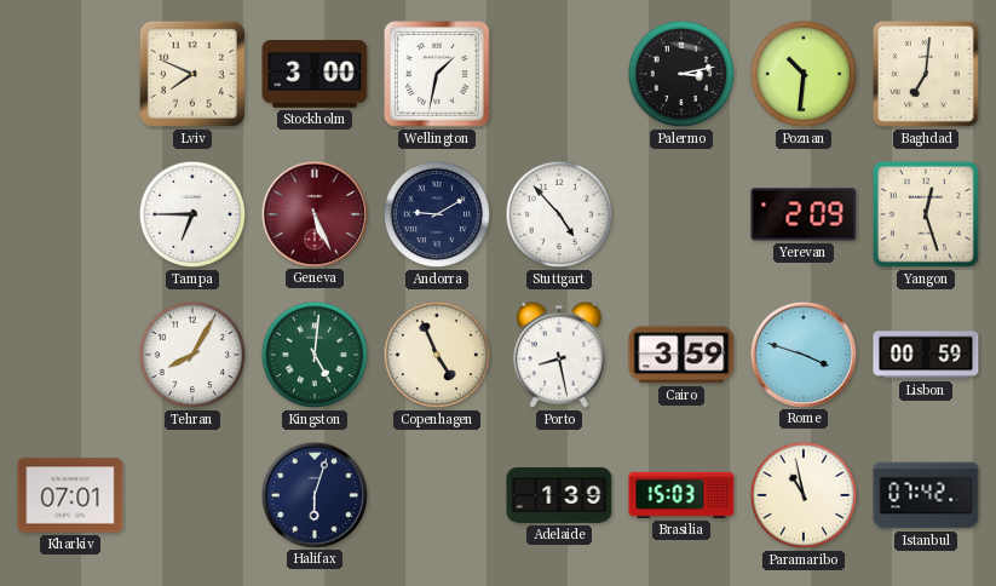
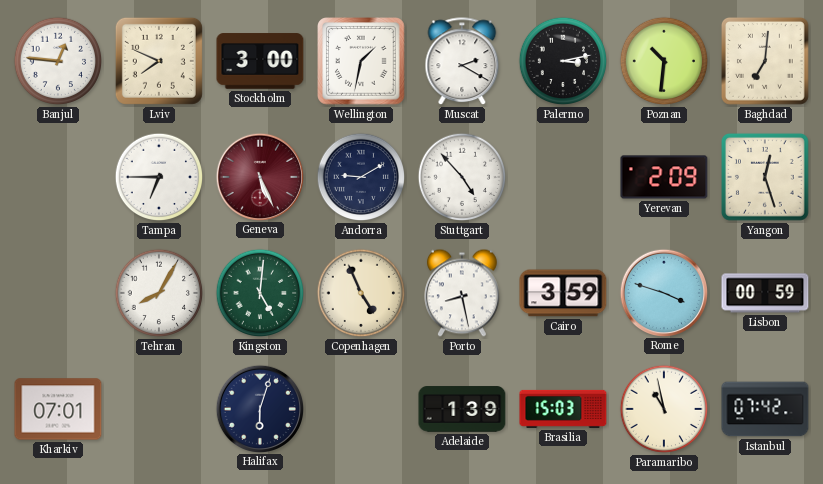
Banjul: none -> 12:46
Muscat: none -> 2:20
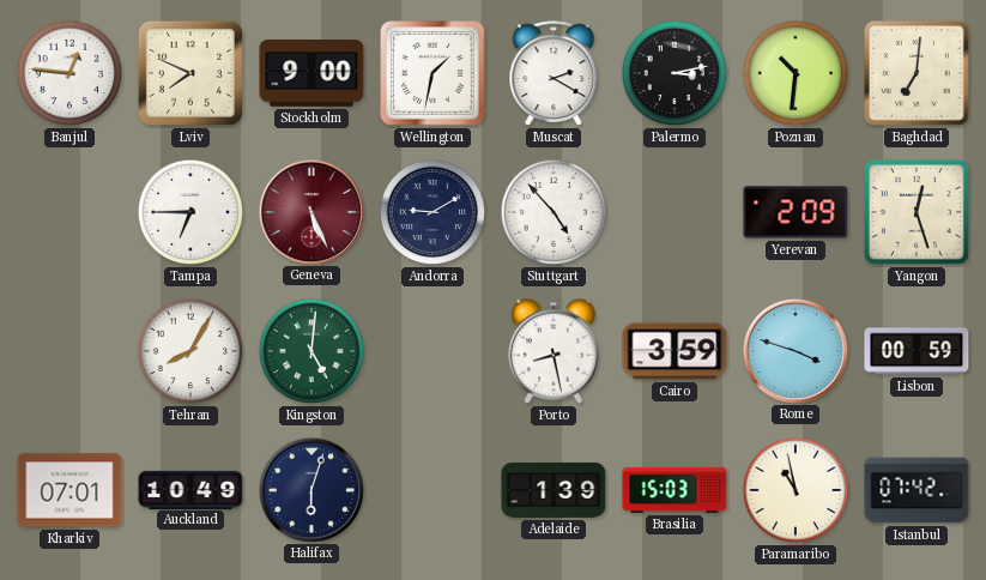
Stockholm: 3:00 -> 9:00
Copenhagen: 4:56 -> none
Auckland: none -> 10:49
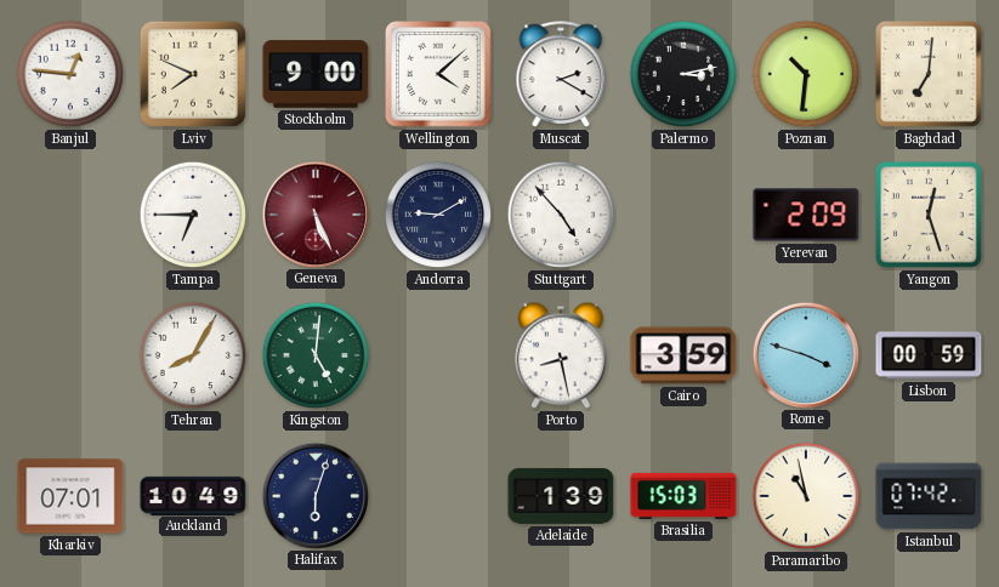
Wellington: 1:32 -> 4:08
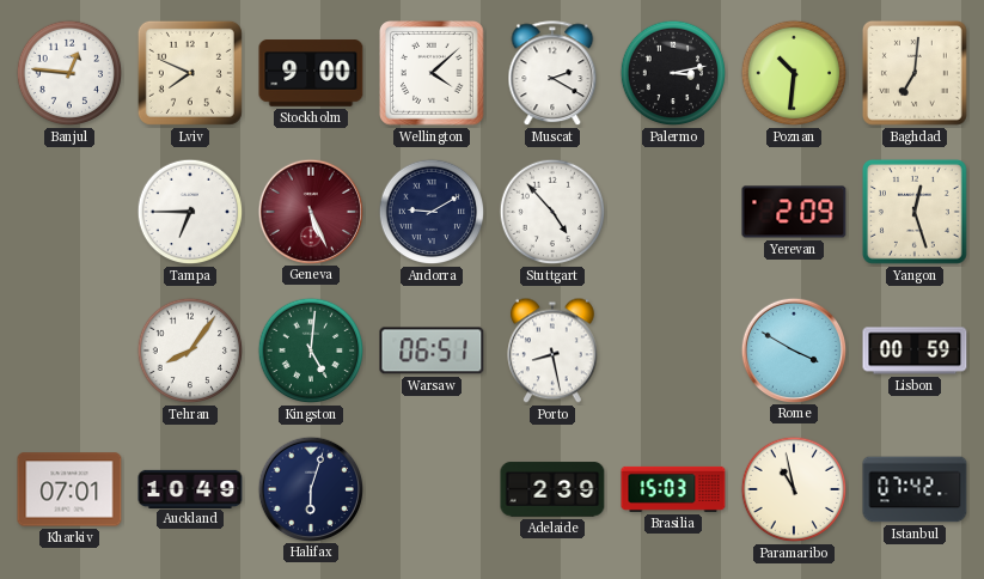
Tehran: 8:05 -> 8:06
Warsaw: none -> 06:51
Cairo: 3:59 -> none
Rome: 3:48 -> 3:50
Adelaide: 1:39 -> 2:39
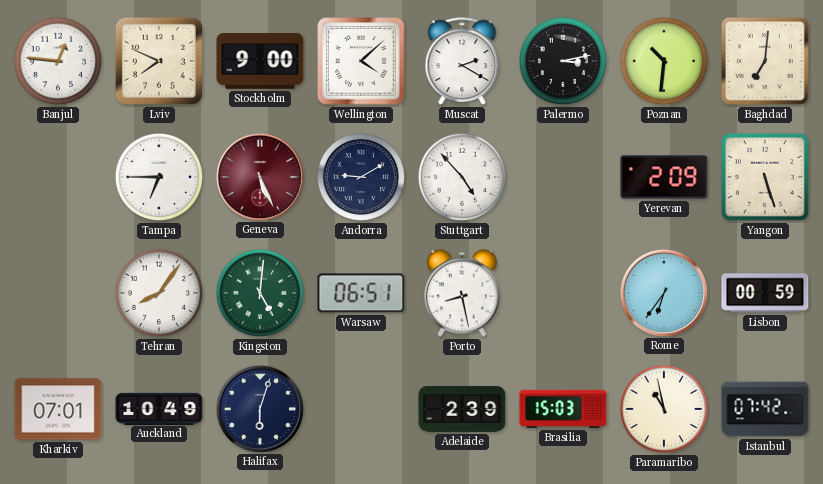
Yangon: 12:27 -> 5:27
Rome: 3:50 -> 6:36
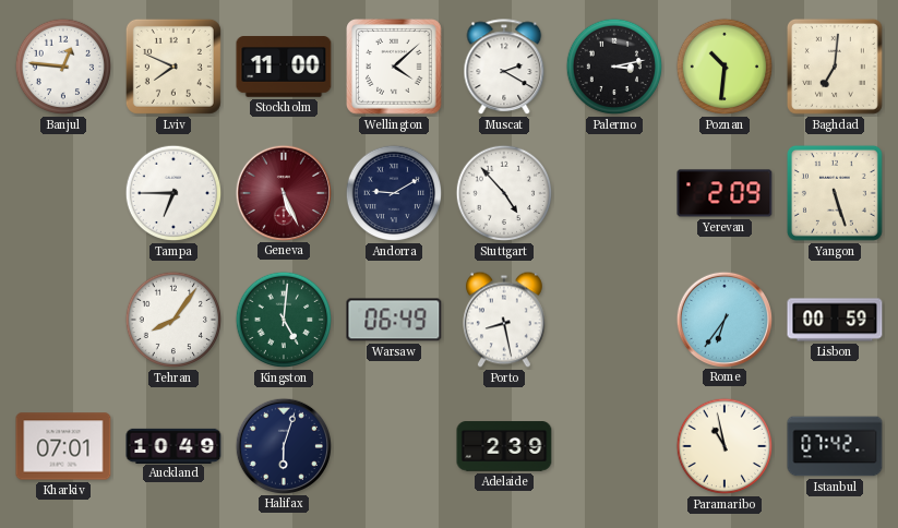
Stockholm: 9:00 -> 11:00
Warsaw: 06:51 -> 06:49
Brasilia: 15:03 -> none
